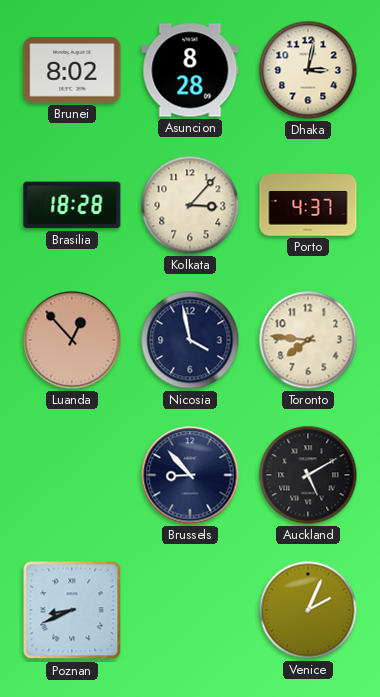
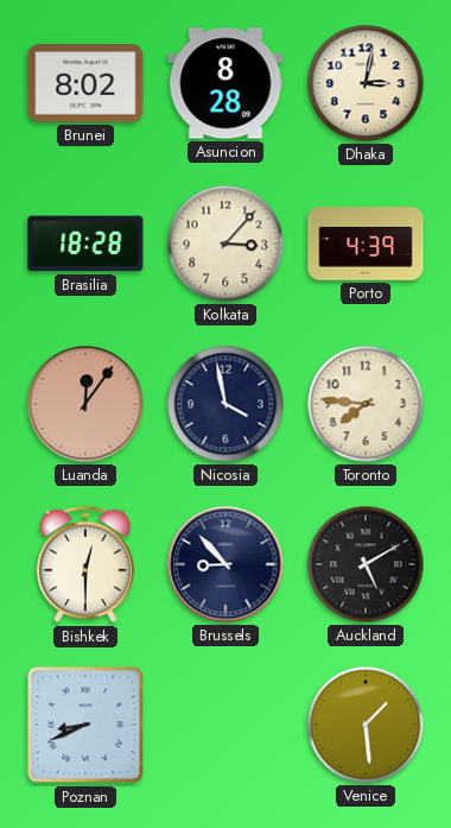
Porto: 4:37 -> 4:39
Luanda: 12:53 -> 12:06
Bishkek: none -> 12:30
Venice: 2:04 -> 1:29
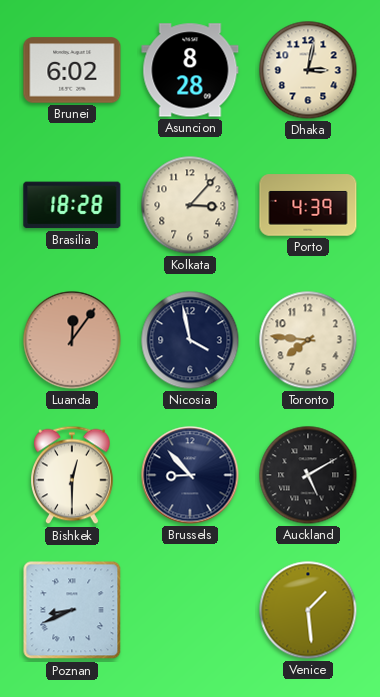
Brunei: 8:02 -> 6:02
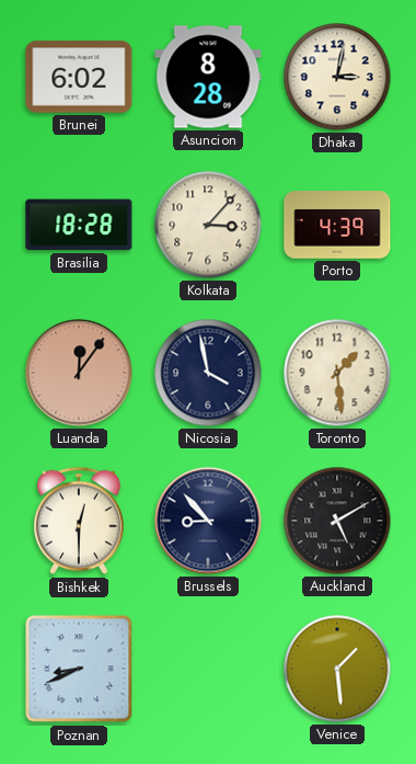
Toronto: 7:46 -> 1:29
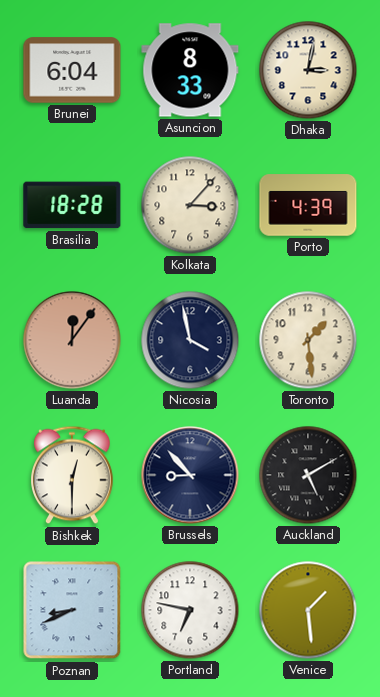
Brunei: 6:02 -> 6:04
Asuncion: 8:28 -> 8:33
Portland: none -> 6:47
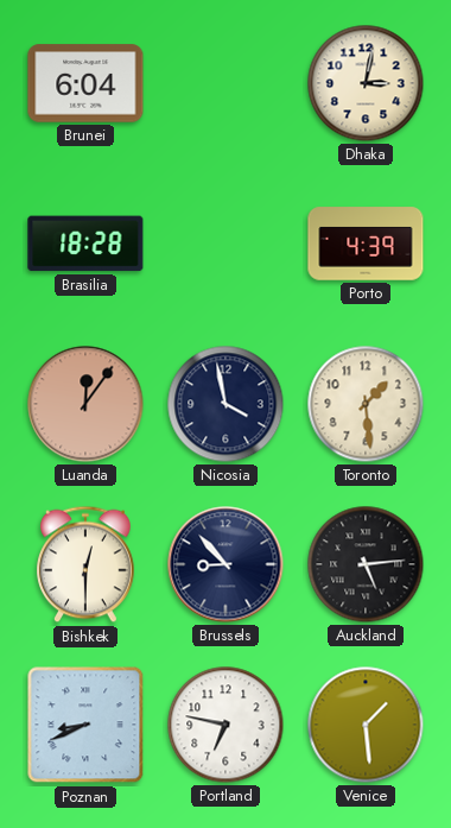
Asuncion: 8:33 -> none
Kolkata: 3:07 -> none
Auckland: 5:10 -> 5:14
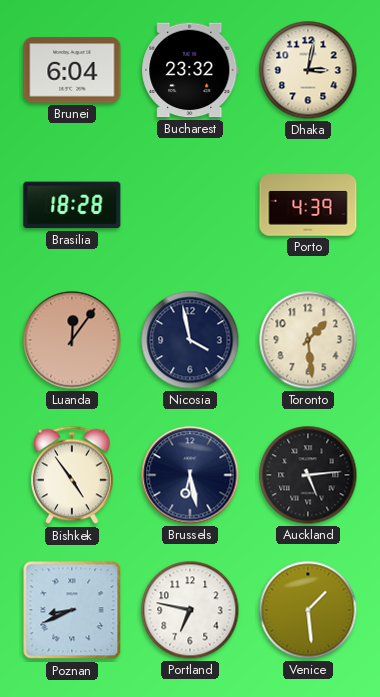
Bucharest: none -> 23:32
Bishkek: 12:30 -> 4:54
Brussels: 8:53 -> 6:28
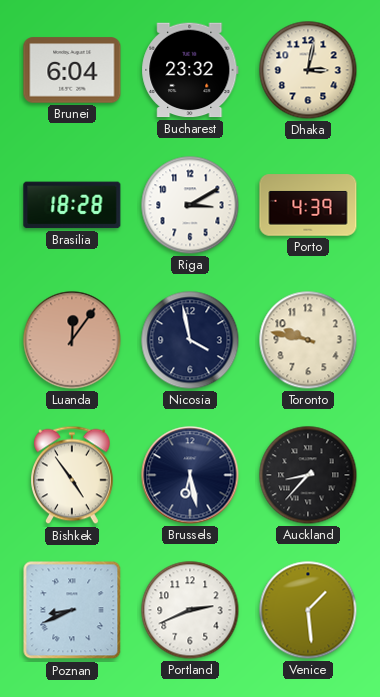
Riga: none -> 3:10
Toronto: 1:29 -> 9:47
Auckland: 5:14 -> 8:37
Portland: 6:47 -> 2:41
